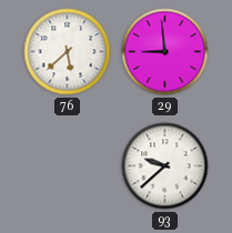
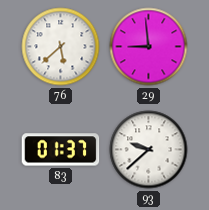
83: none -> 01:37
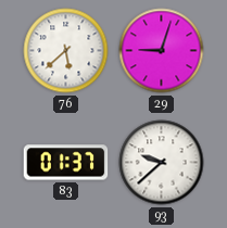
29: 8:59 -> 9:03
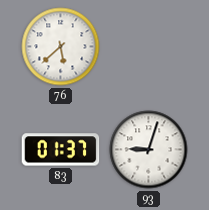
29: 9:03 -> none
93: 9:38 -> 9:03
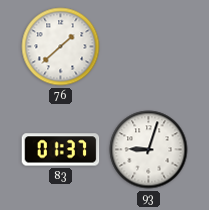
76: 5:38 -> 1:38
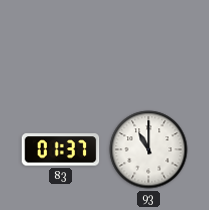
76: 1:38 -> none
93: 9:03 -> 11:00
